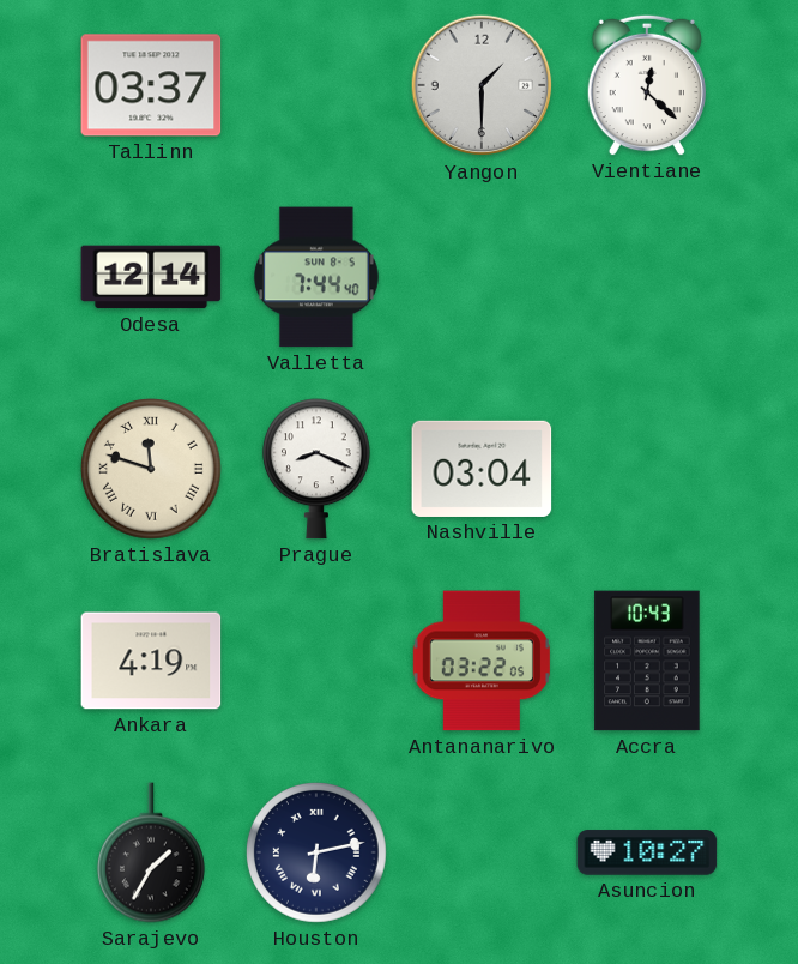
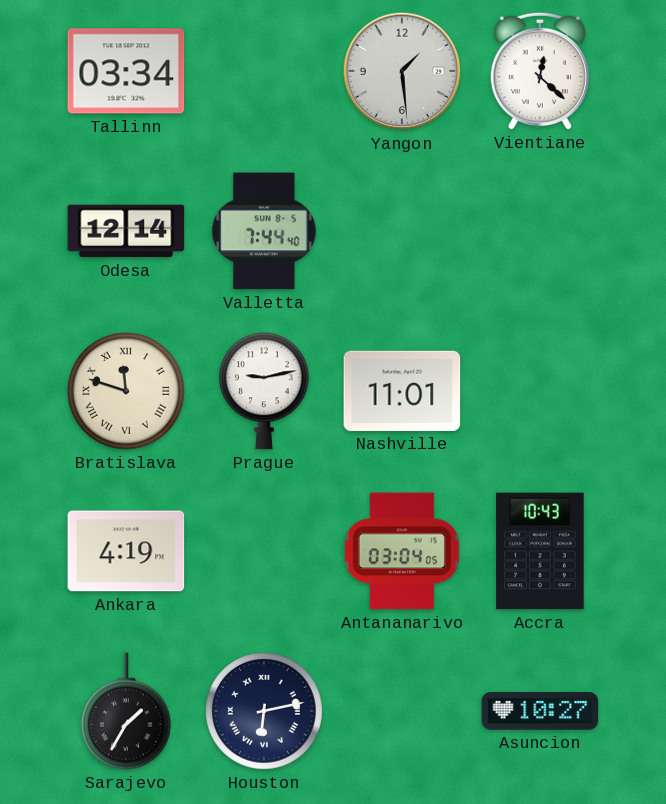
Tallinn: 03:37 -> 03:34
Yangon: 1:30 -> 1:29
Prague: 8:19 -> 9:13
Nashville: 03:04 -> 11:01
Antananarivo: 03:22 -> 03:04
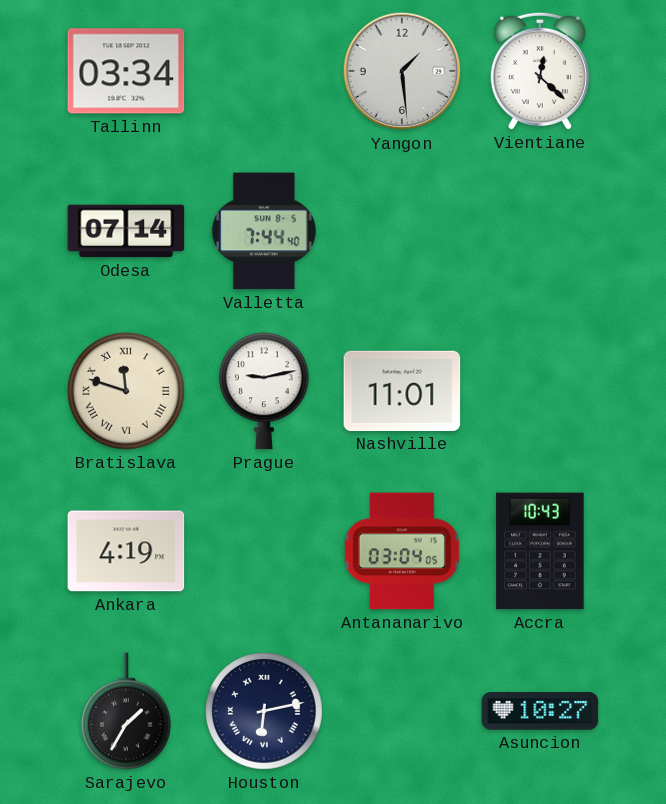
Odesa: 12:14 -> 07:14
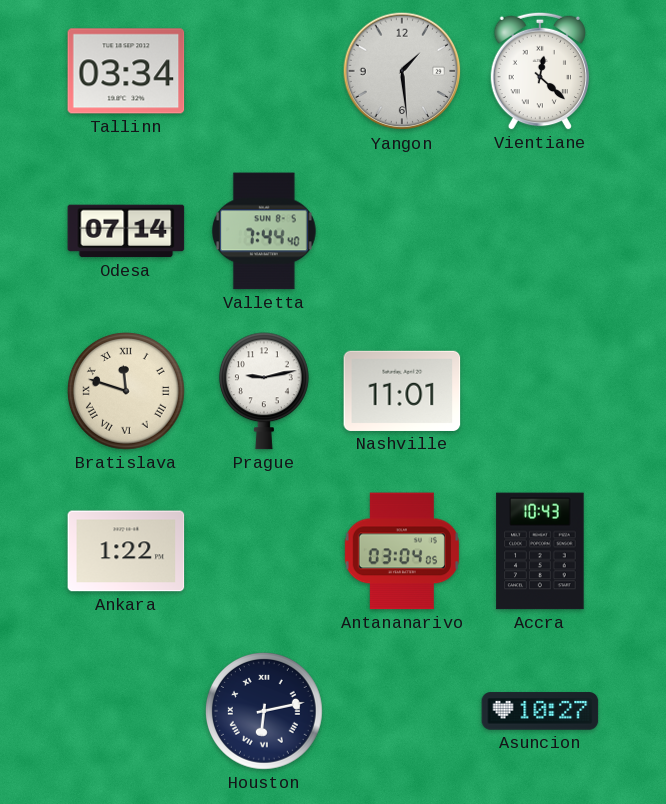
Ankara: 4:19 -> 1:22
Sarajevo: 1:35 -> none
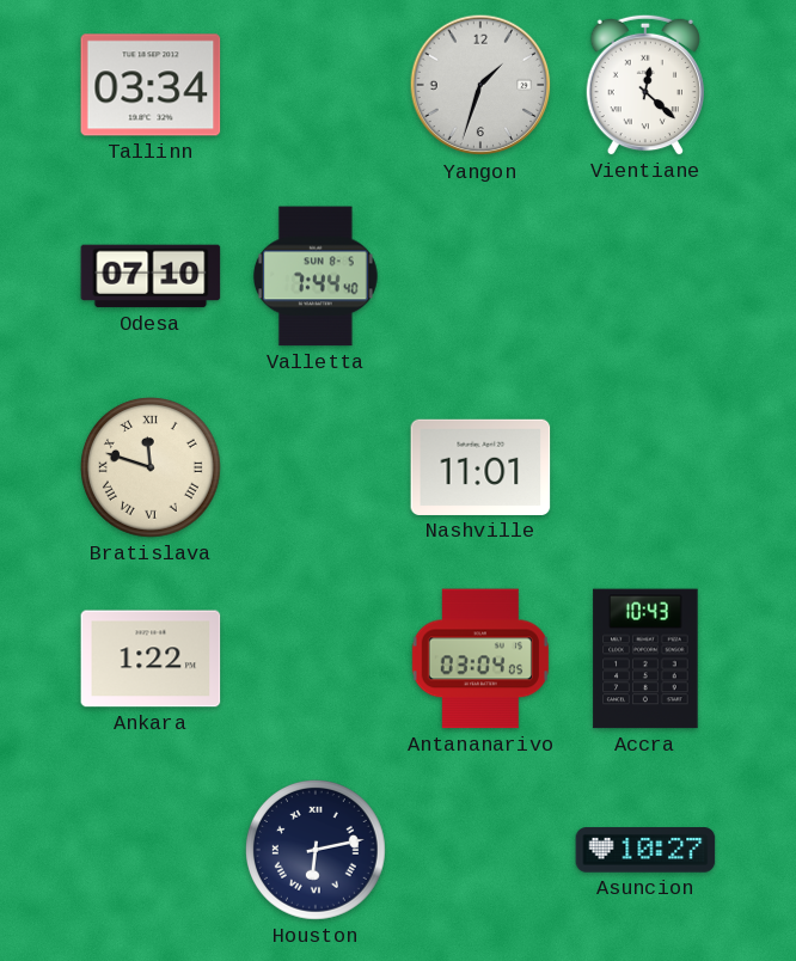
Yangon: 1:29 -> 1:33
Odesa: 07:14 -> 07:10
Prague: 9:13 -> none
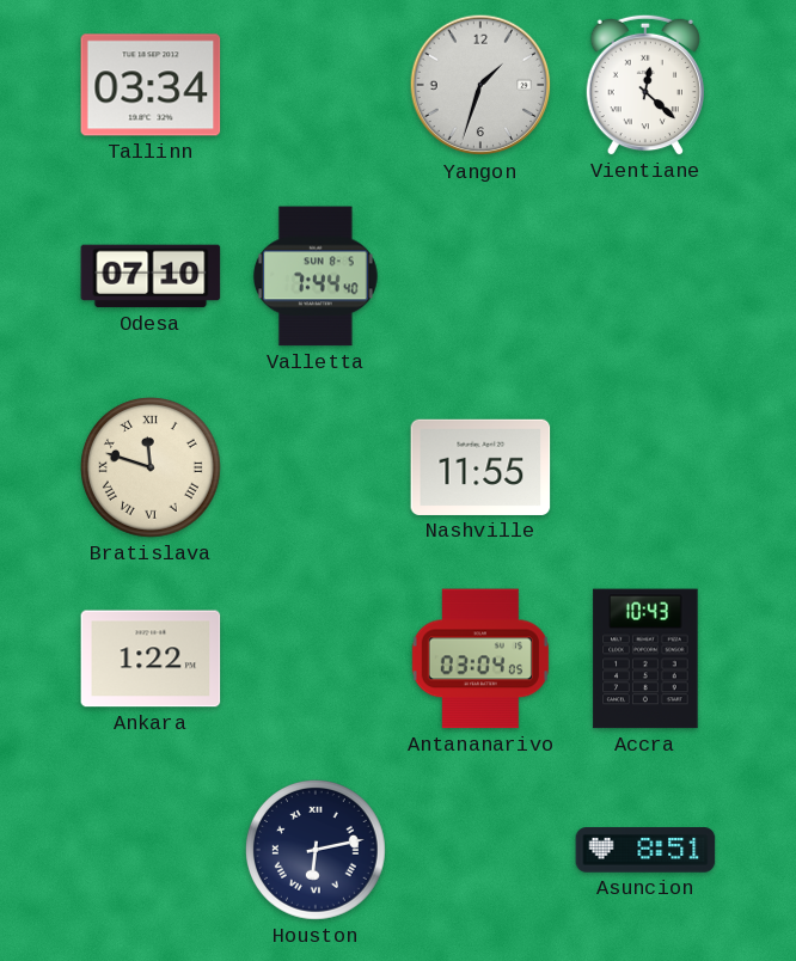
Nashville: 11:01 -> 11:55
Asuncion: 10:27 -> 8:51
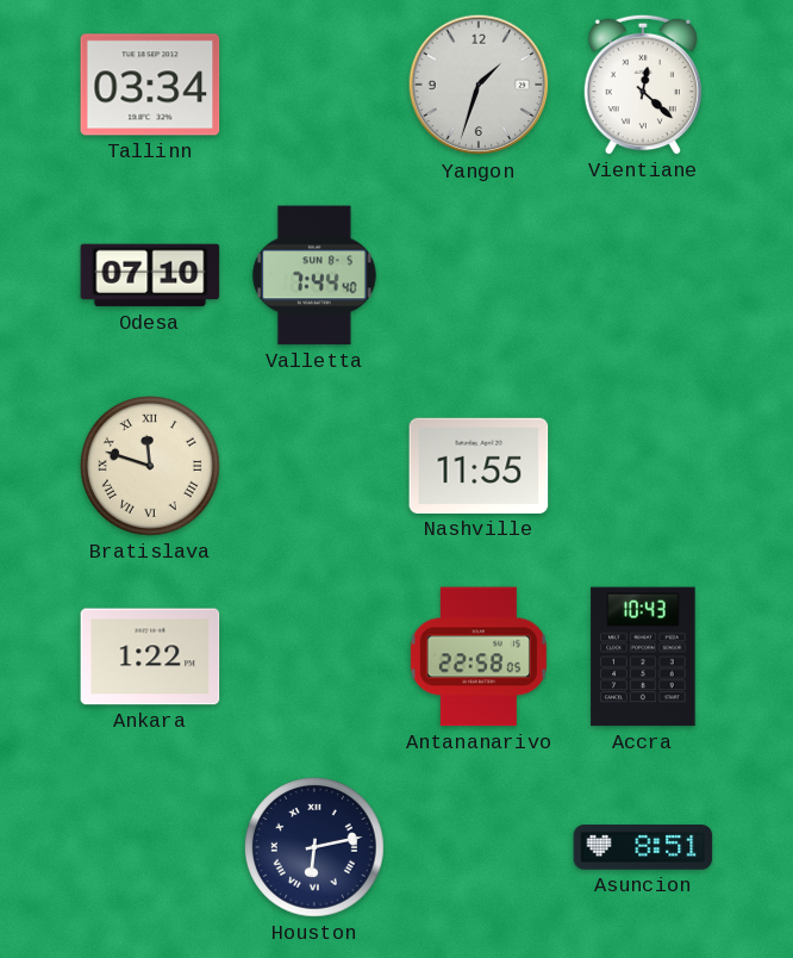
Antananarivo: 03:04 -> 22:58
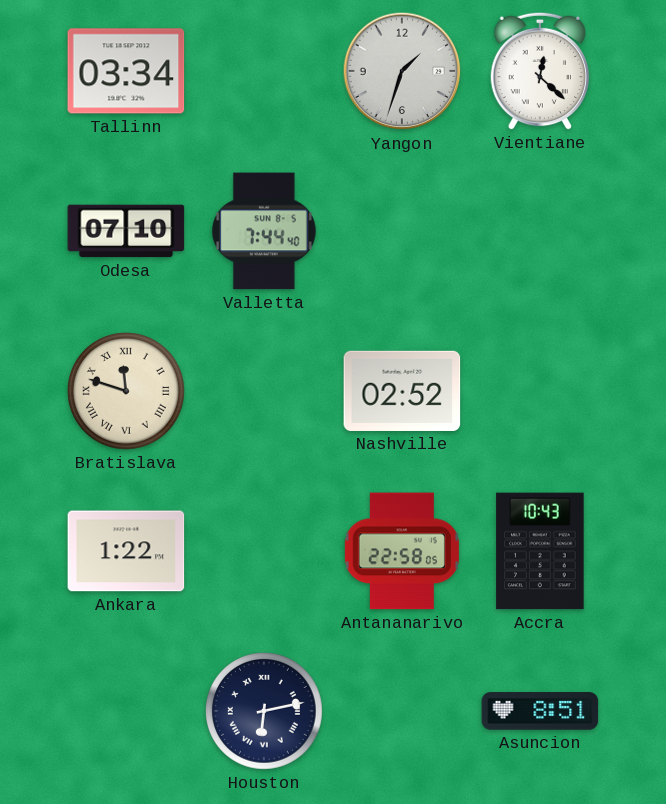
Nashville: 11:55 -> 02:52
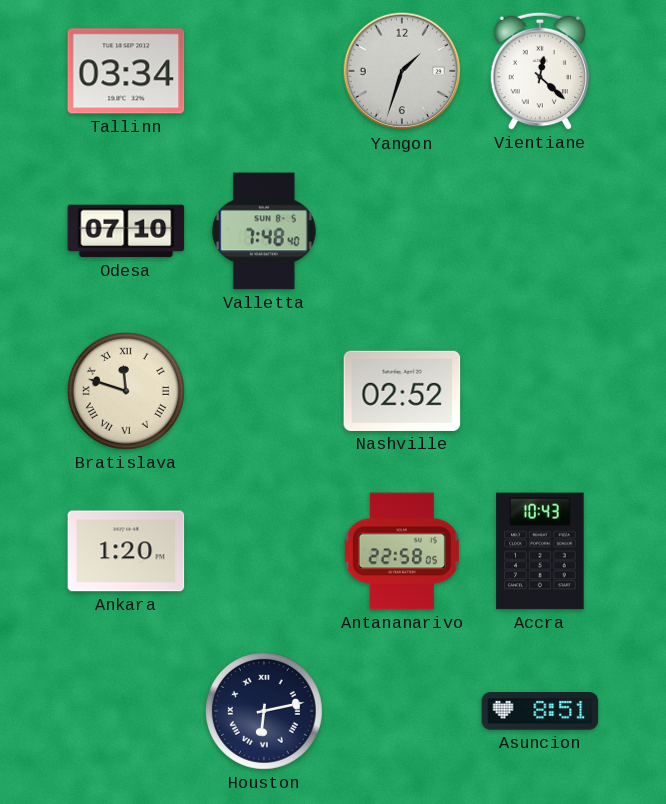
Valletta: 7:44 -> 7:48
Ankara: 1:22 -> 1:20
